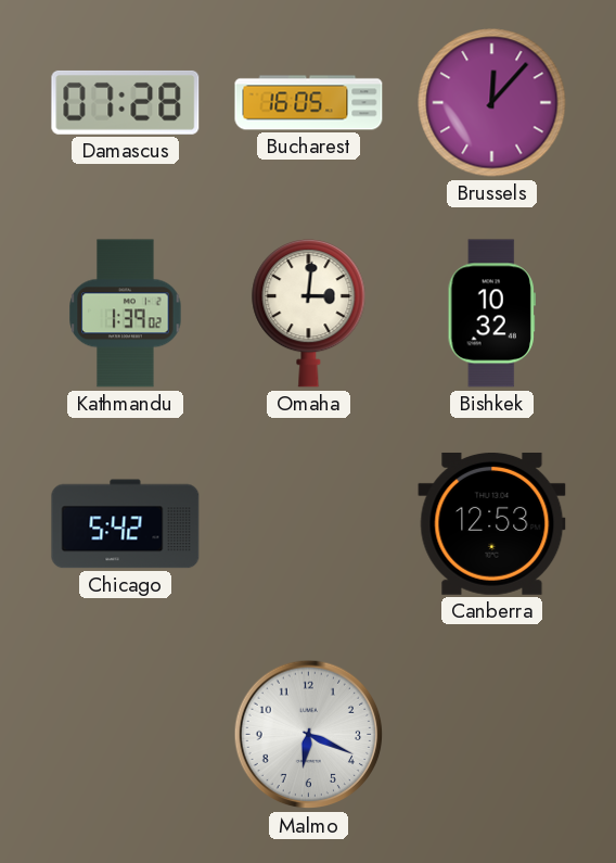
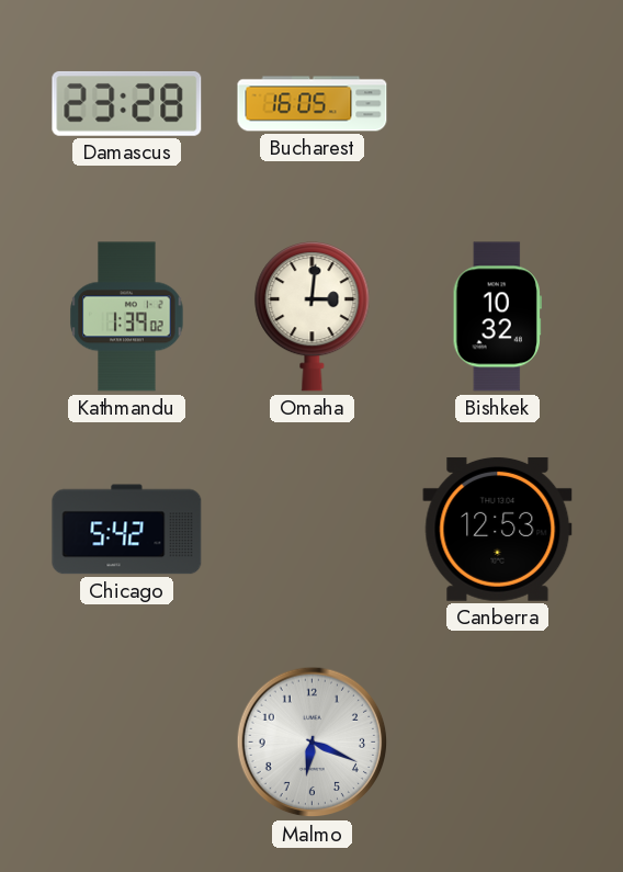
Damascus: 07:28 -> 23:28
Brussels: 12:07 -> none
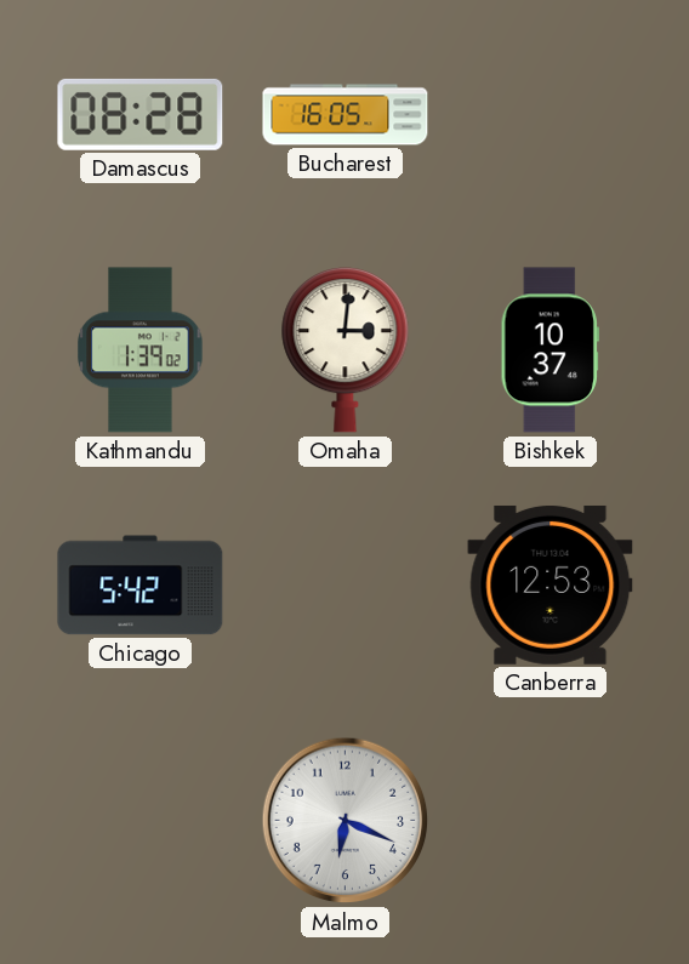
Damascus: 23:28 -> 08:28
Bishkek: 10:32 -> 10:37
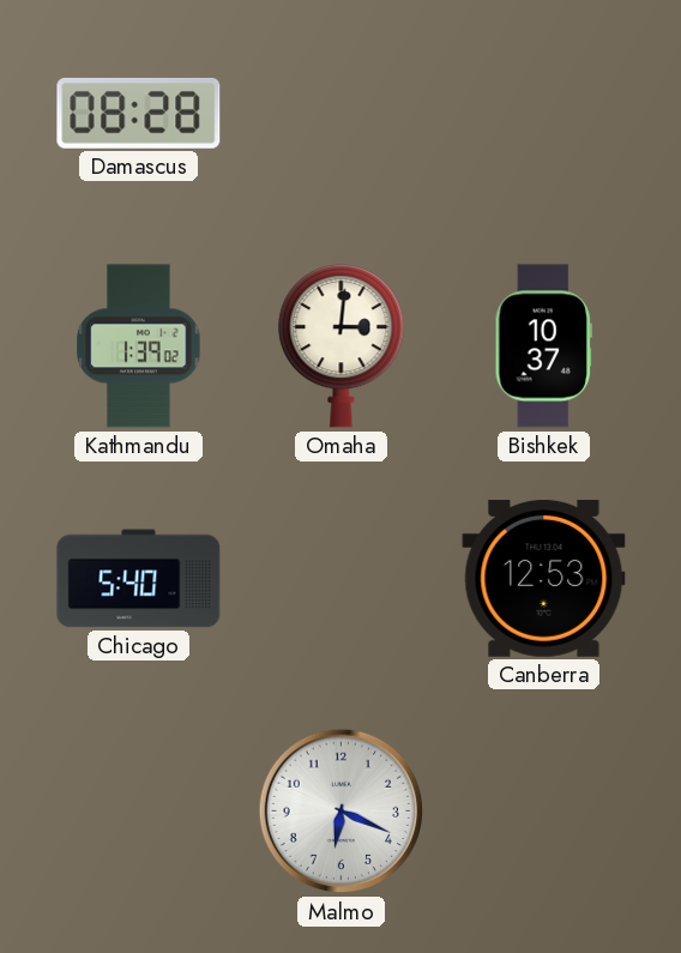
Bucharest: 16:05 -> none
Chicago: 5:42 -> 5:40
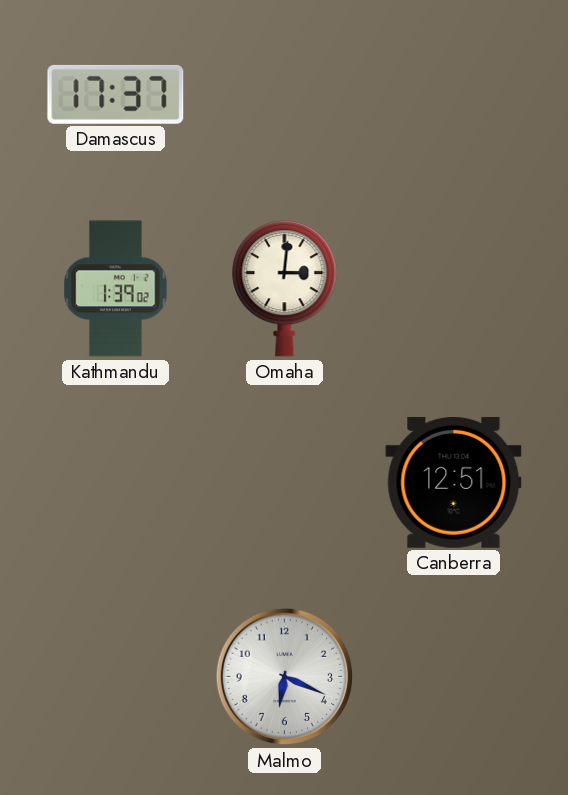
Damascus: 08:28 -> 17:37
Bishkek: 10:37 -> none
Chicago: 5:40 -> none
Canberra: 12:53 -> 12:51
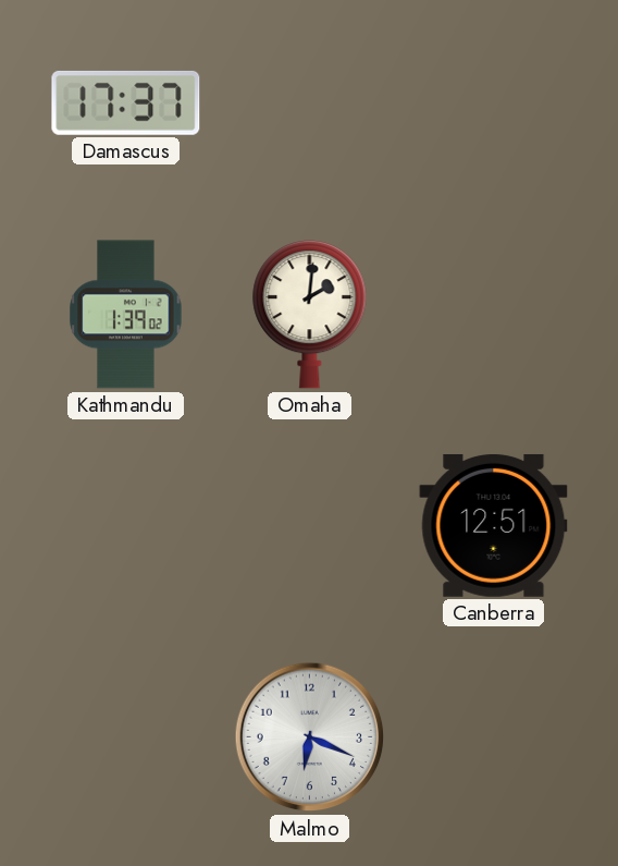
Omaha: 3:01 -> 2:01
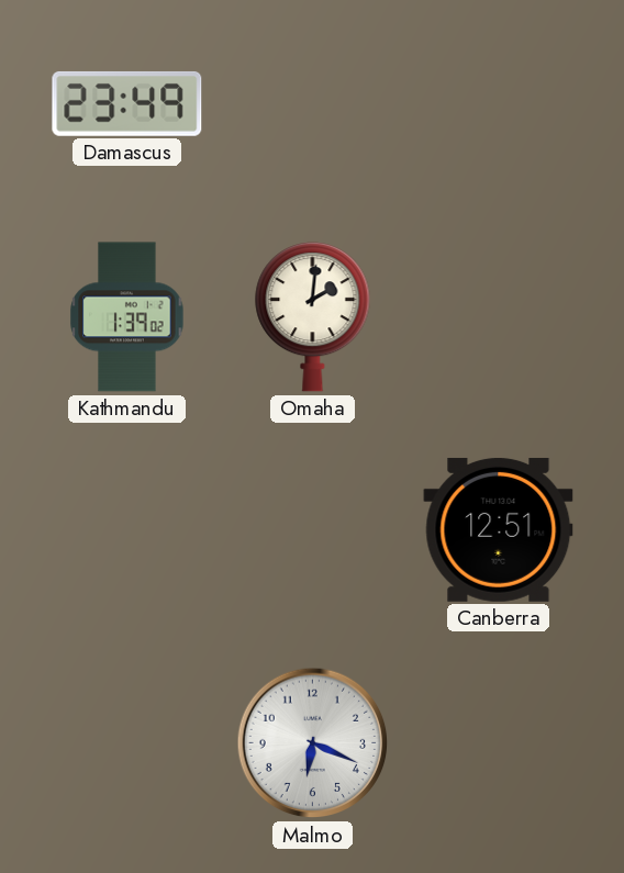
Damascus: 17:37 -> 23:49
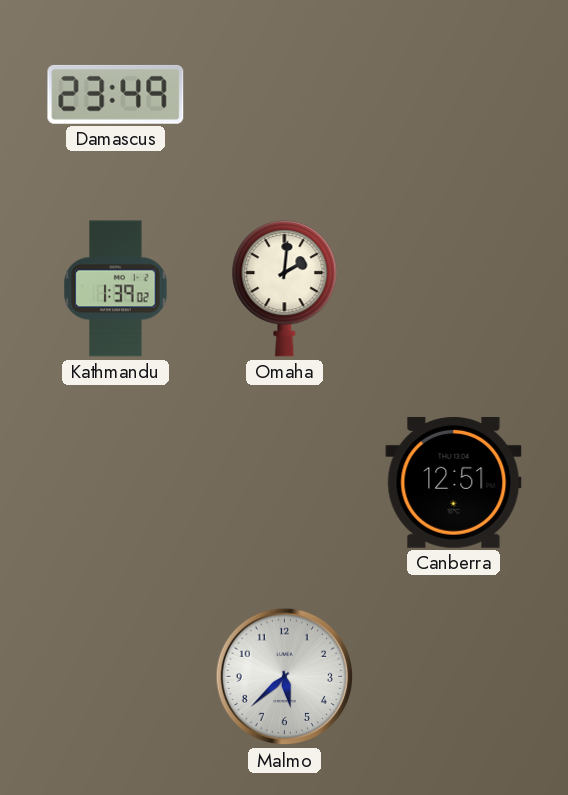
Malmo: 6:19 -> 5:38
